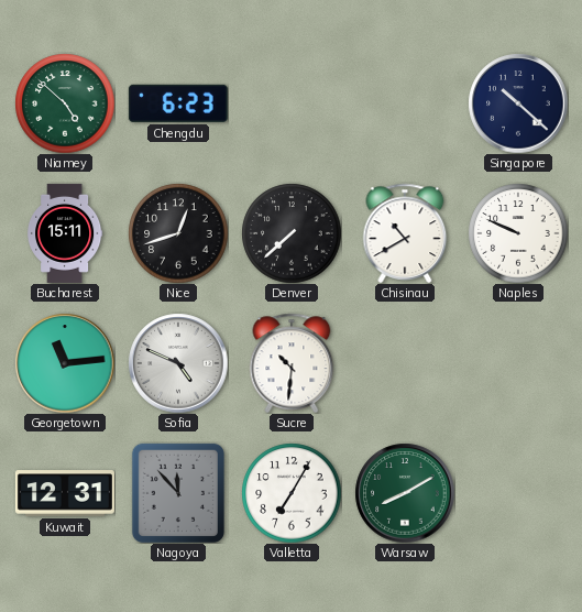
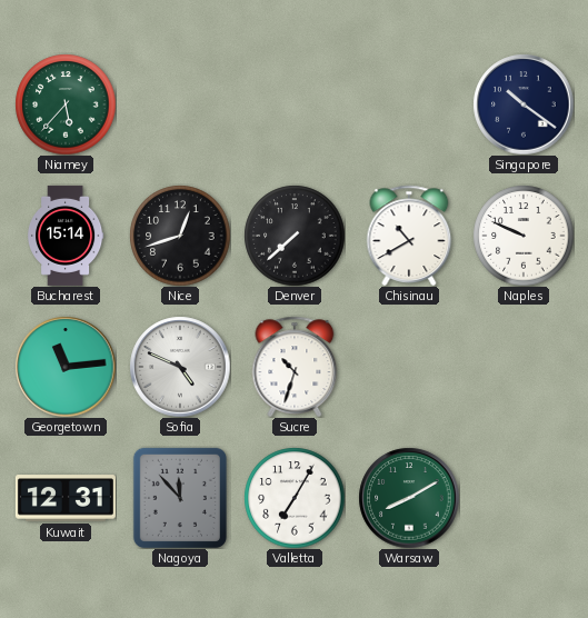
Niamey: 4:52 -> 5:37
Chengdu: 6:23 -> none
Singapore: 10:22 -> 10:21
Bucharest: 15:11 -> 15:14
Sucre: 10:31 -> 10:33
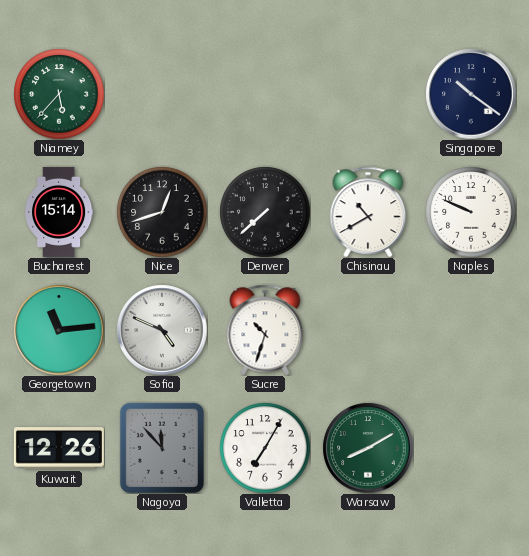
Kuwait: 12:31 -> 12:26
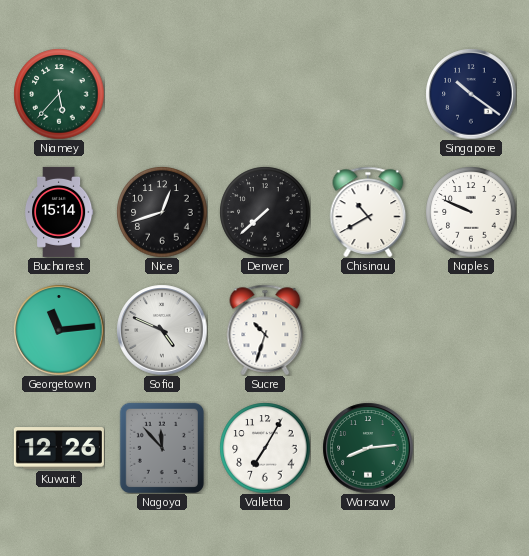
Warsaw: 8:10 -> 8:14
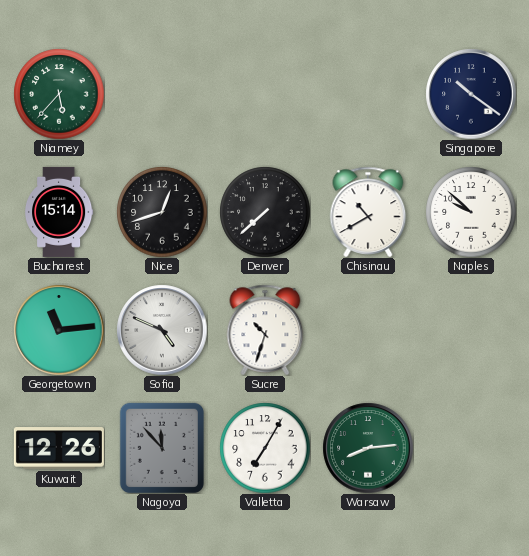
Naples: 9:49 -> 9:52
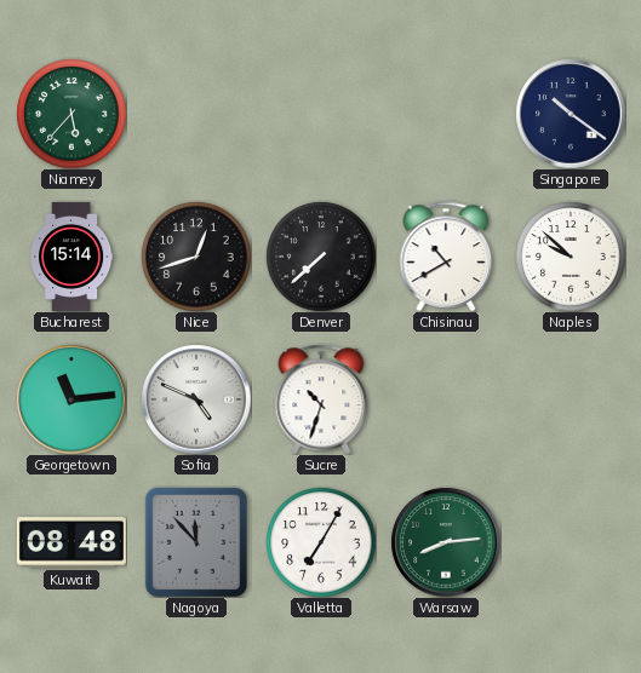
Kuwait: 12:26 -> 08:48
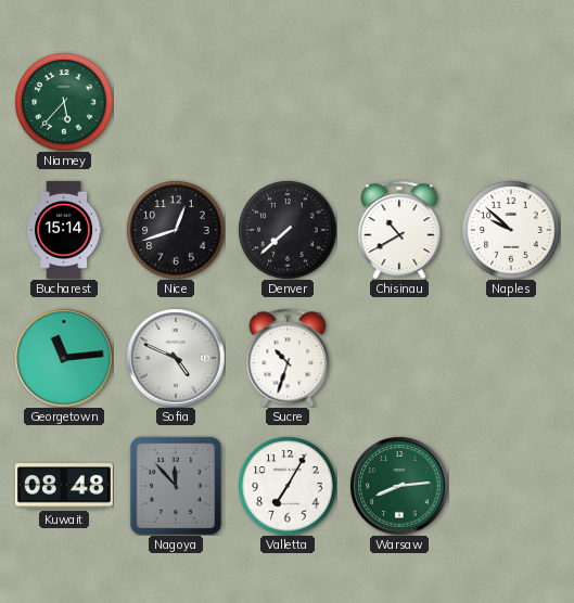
Singapore: 10:21 -> none
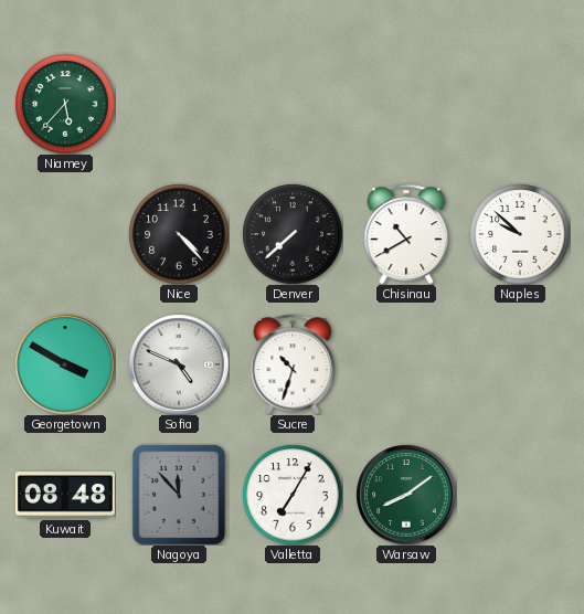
Bucharest: 15:14 -> none
Nice: 12:42 -> 4:23
Georgetown: 11:14 -> 3:50
Warsaw: 8:14 -> 8:09
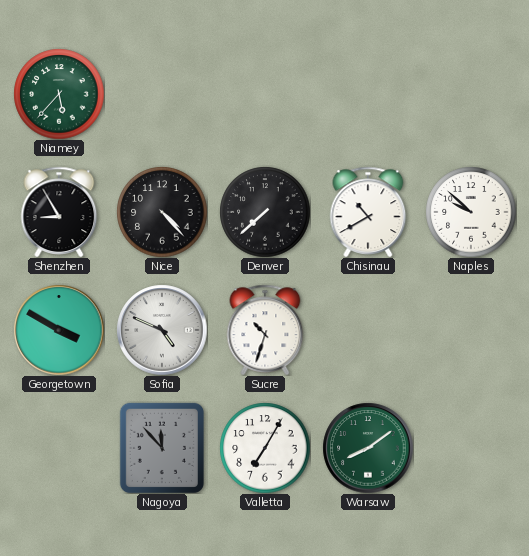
Shenzhen: none -> 8:55
Kuwait: 08:48 -> none
